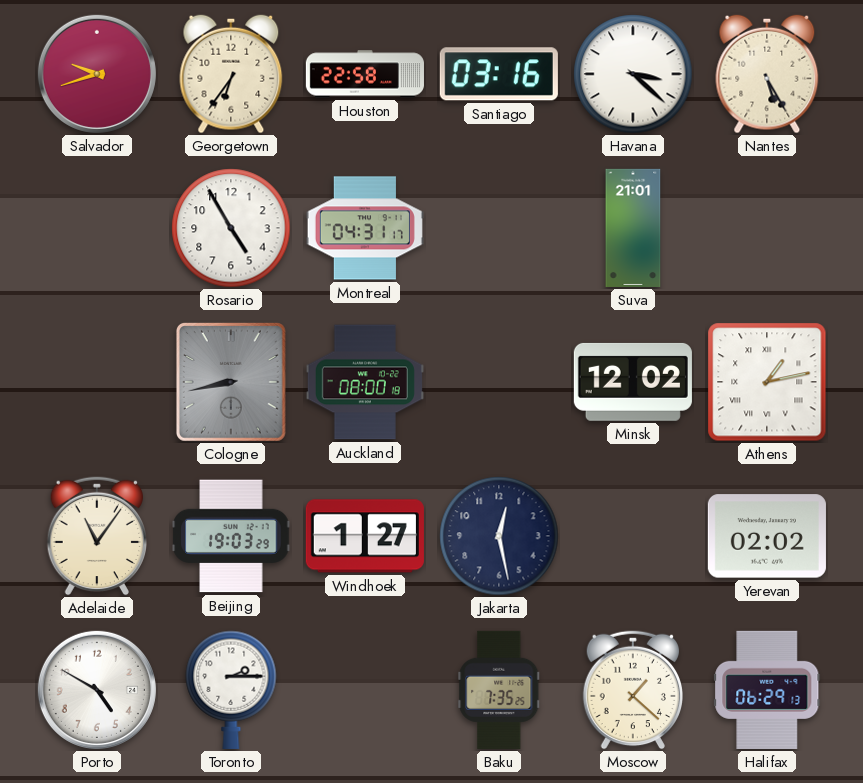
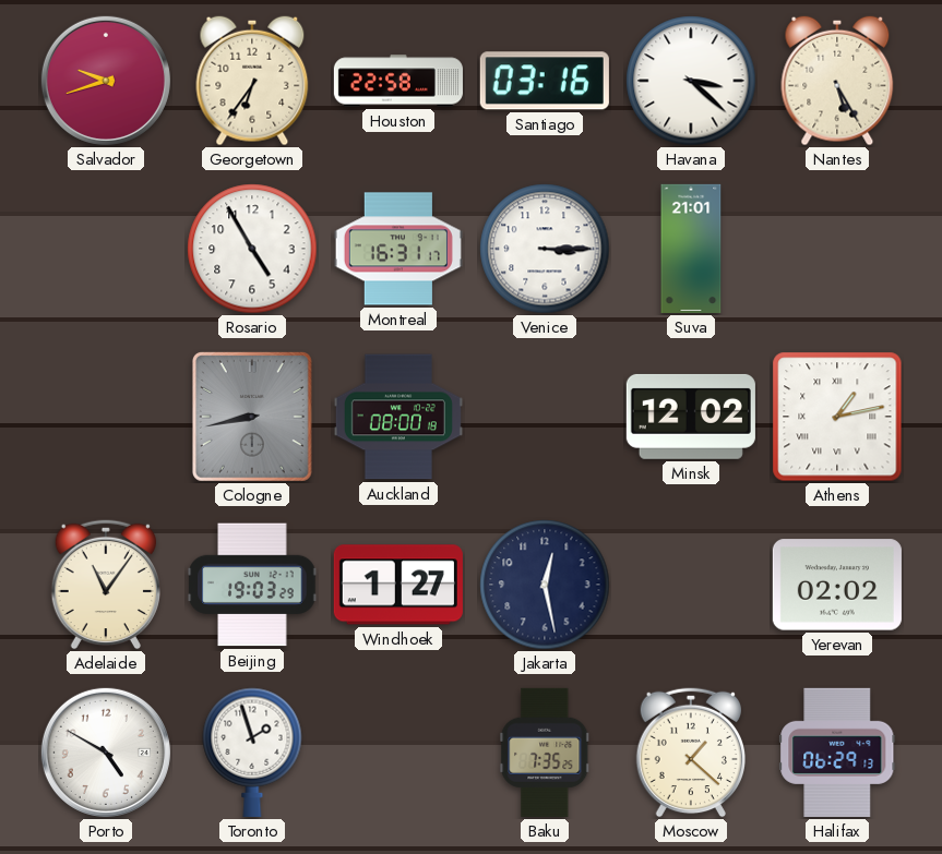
Montreal: 04:31 -> 16:31
Venice: none -> 3:15
Toronto: 2:15 -> 1:57
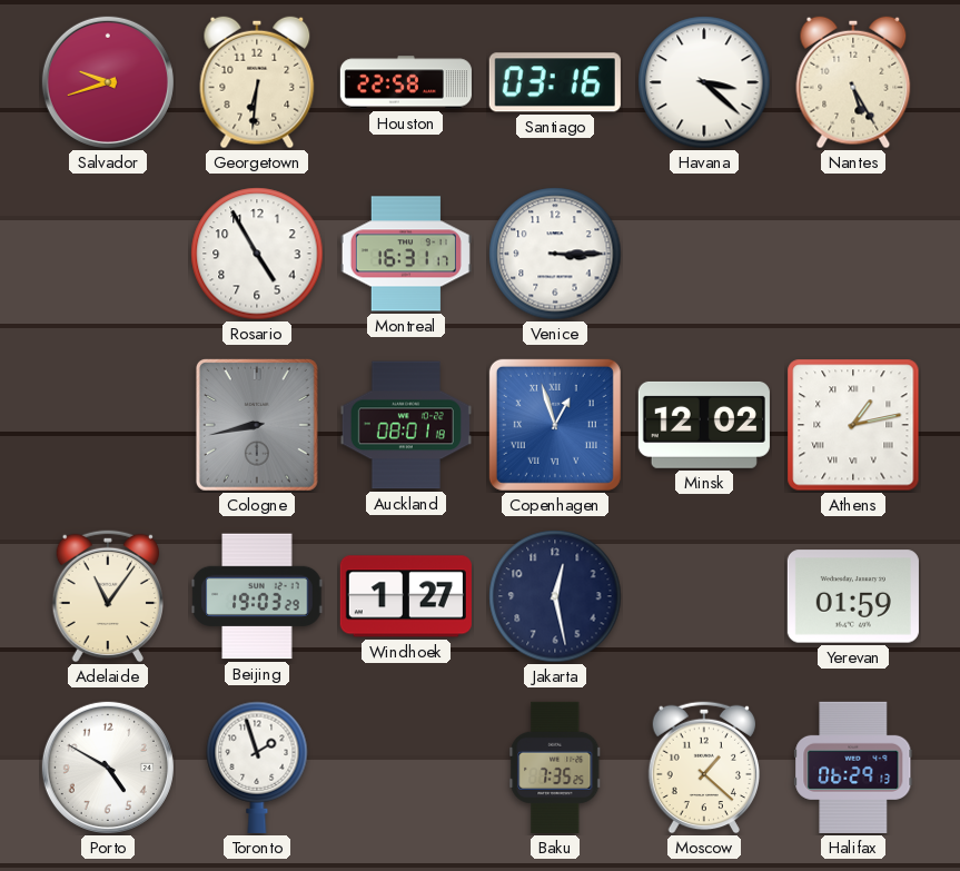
Georgetown: 6:36 -> 6:31
Suva: 21:01 -> none
Auckland: 08:00 -> 08:01
Copenhagen: none -> 12:57
Yerevan: 02:02 -> 01:59
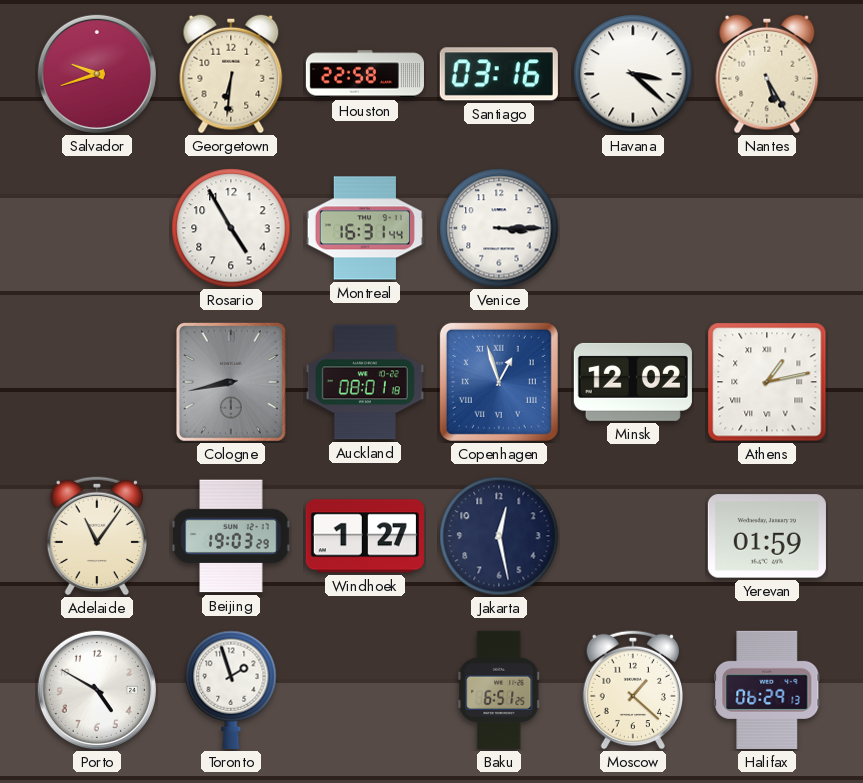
Montreal: 16:31:17 -> 16:31:44
Baku: 7:35 -> 6:51
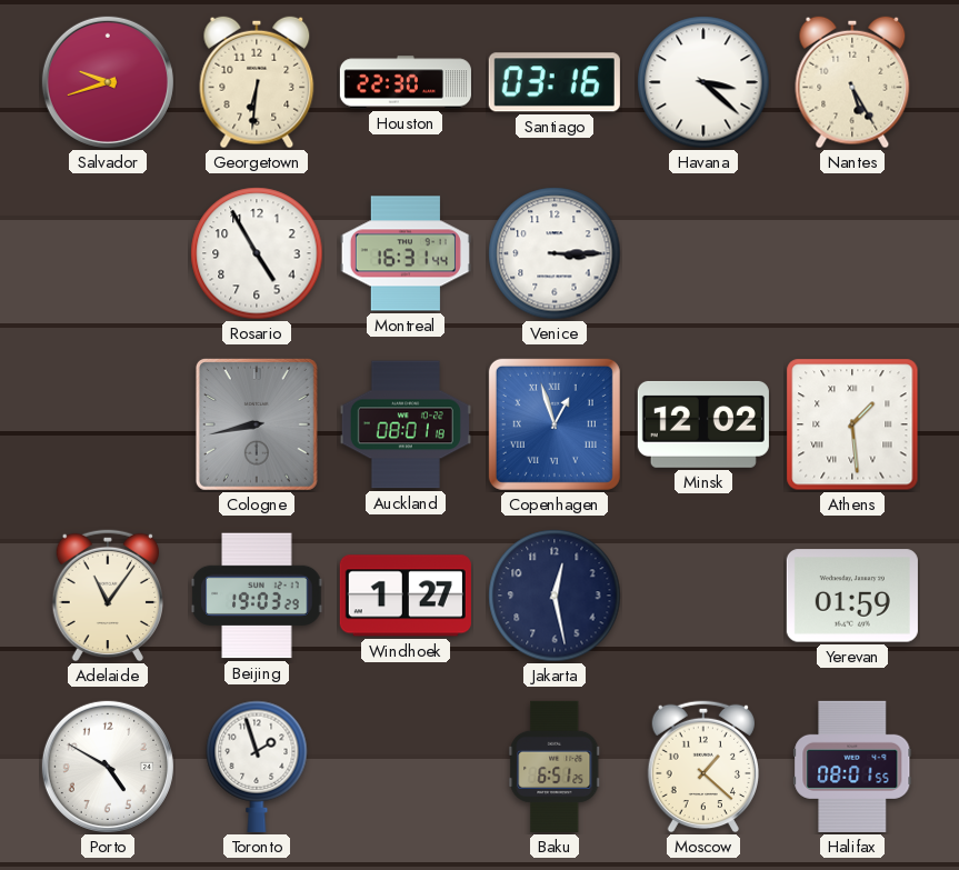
Houston: 22:58 -> 22:30
Athens: 1:13 -> 1:29
Halifax: 06:29 -> 08:01
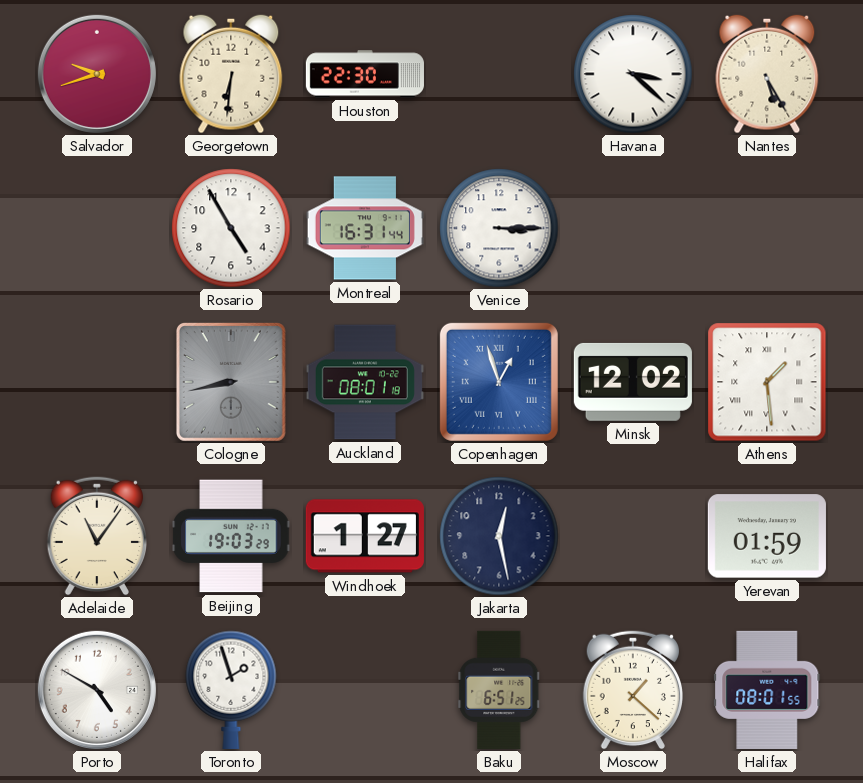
Santiago: 03:16 -> none
